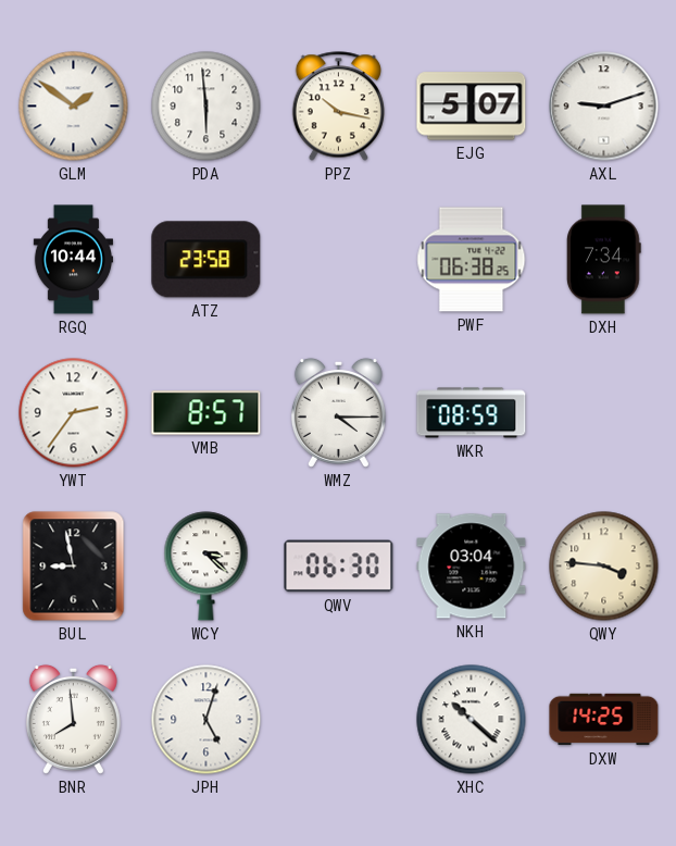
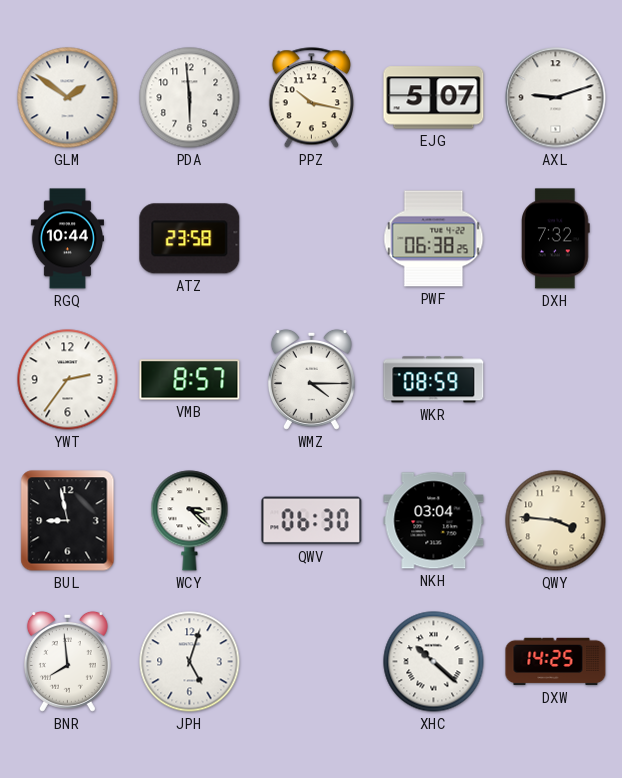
DXH: 7:34 -> 7:32
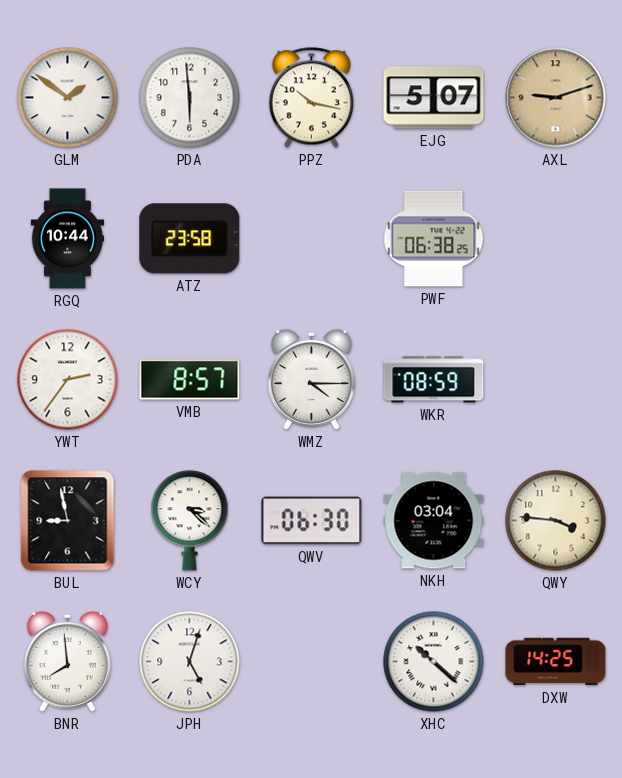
AXL dial: white -> champagne
DXH: 7:32 -> none
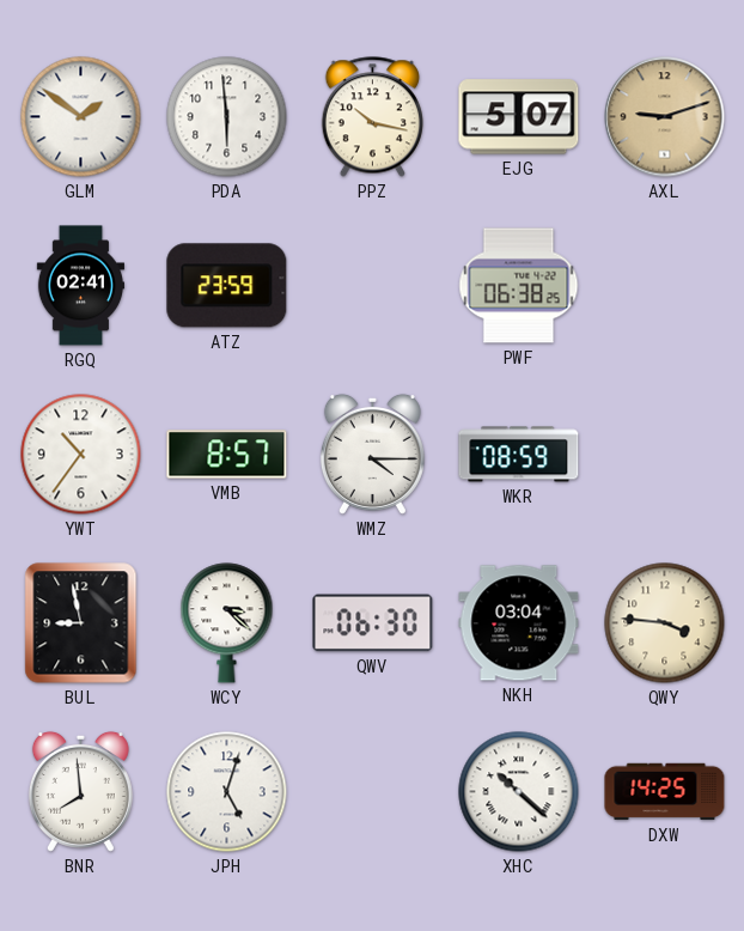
RGQ: 10:44 -> 02:41
ATZ: 23:58 -> 23:59
YWT: 2:36 -> 10:36
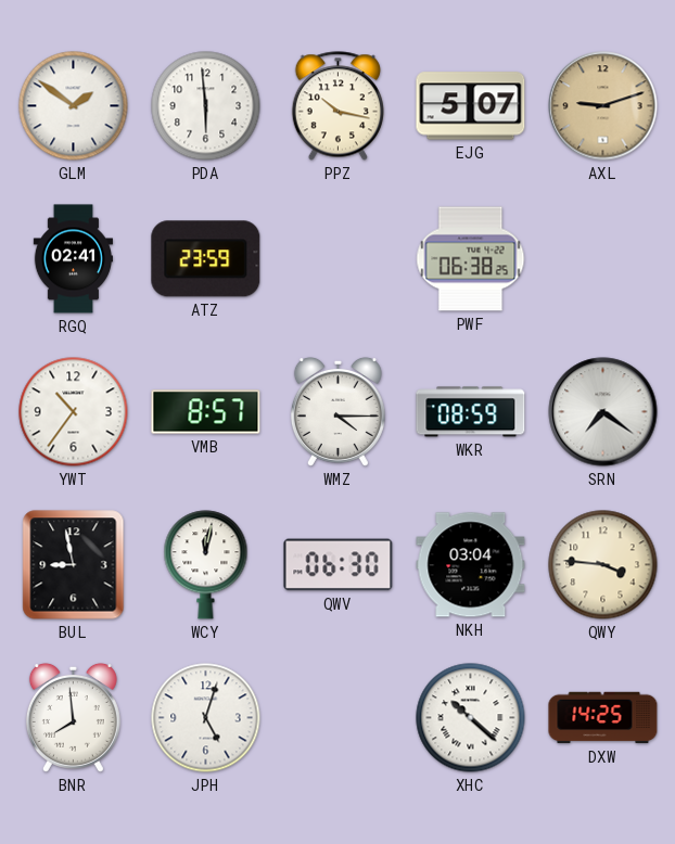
SRN: none -> 7:21
WCY: 3:22 -> 12:02
